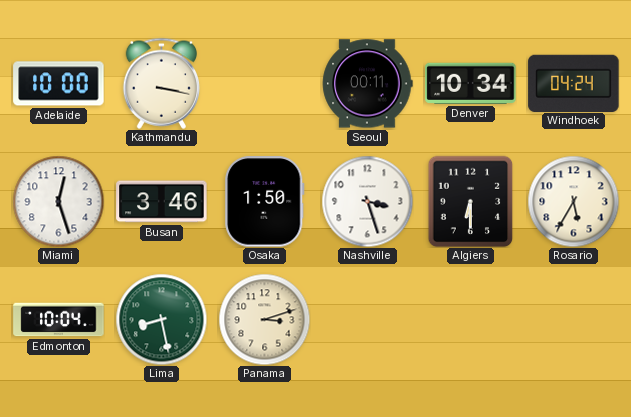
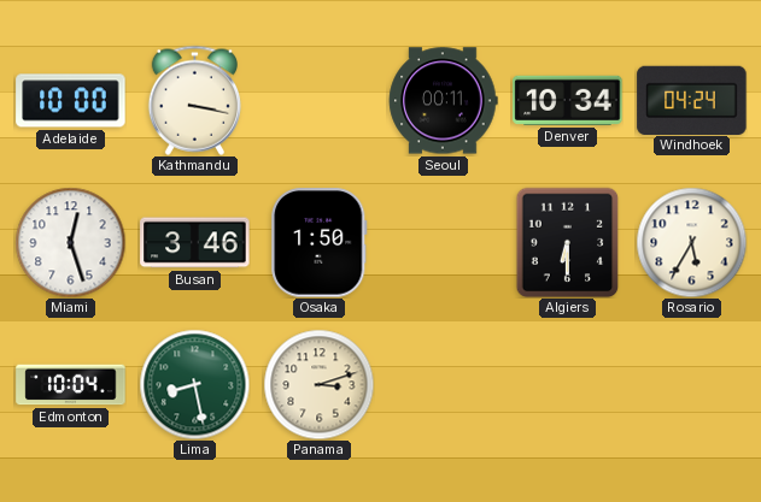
Nashville: 3:27 -> none
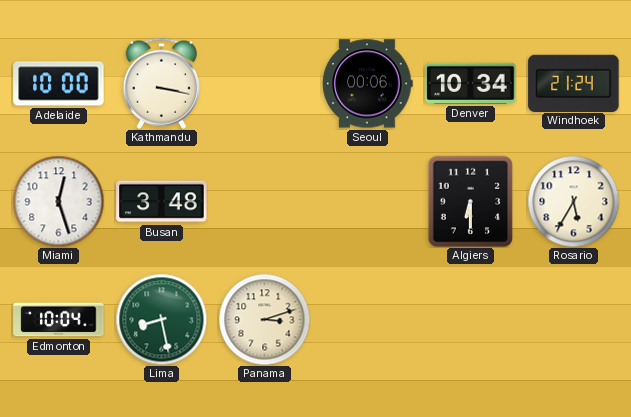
Seoul: 00:11 -> 00:06
Windhoek: 04:24 -> 21:24
Busan: 3:46 -> 3:48
Osaka: 1:50 -> none
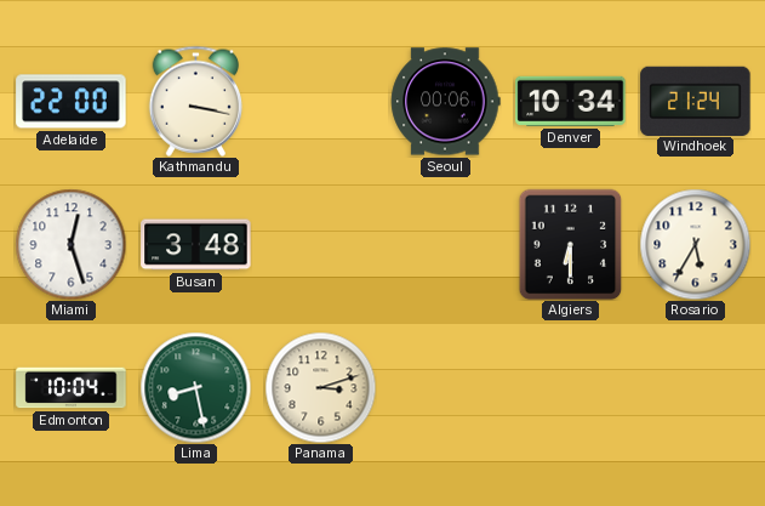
Adelaide: 10:00 -> 22:00
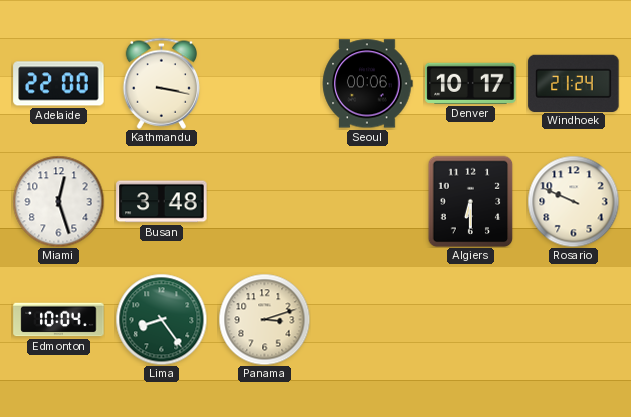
Denver: 10:34 -> 10:17
Rosario: 5:35 -> 9:49
Lima: 8:28 -> 8:24
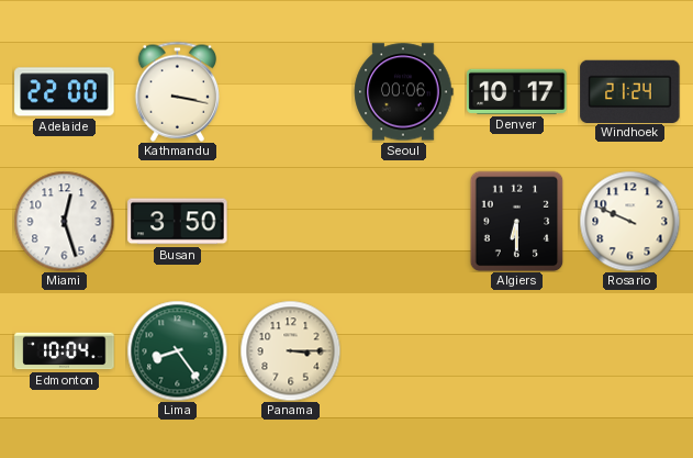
Busan: 3:48 -> 3:50
Panama: 3:12 -> 3:15
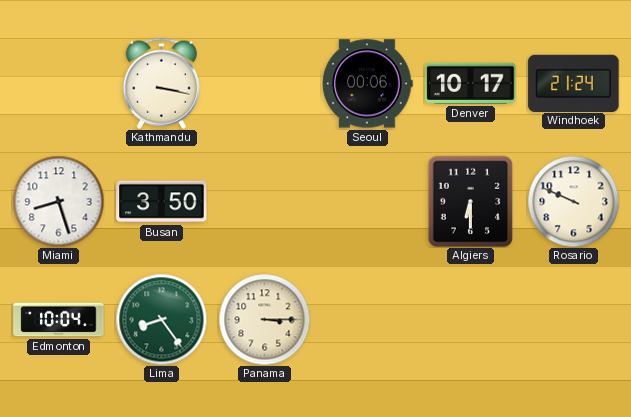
Adelaide: 22:00 -> none
Miami: 12:27 -> 8:27
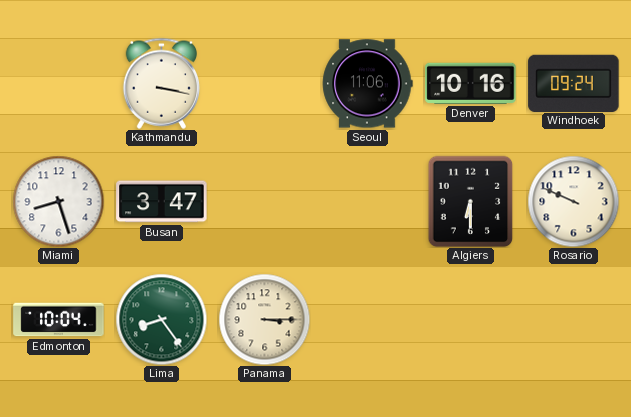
Seoul: 00:06 -> 11:06
Denver: 10:17 -> 10:16
Windhoek: 21:24 -> 09:24
Busan: 3:50 -> 3:47
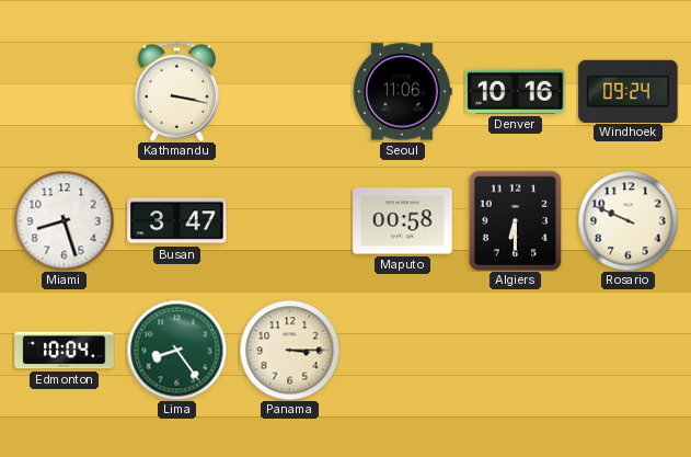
Maputo: none -> 00:58
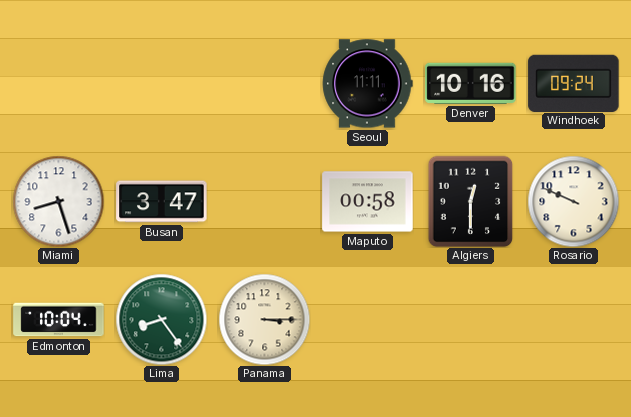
Kathmandu: 3:17 -> none
Seoul: 11:06 -> 11:11
Algiers: 6:30 -> 12:30
